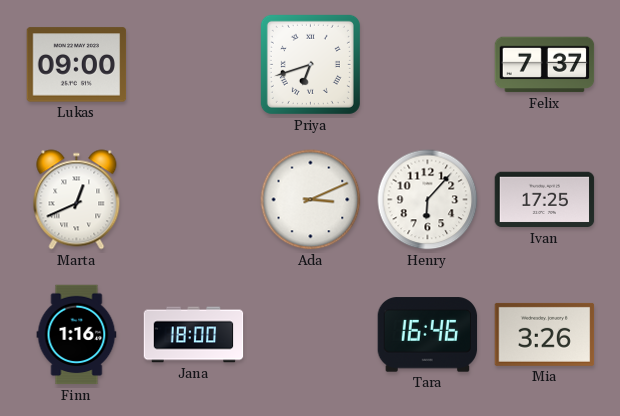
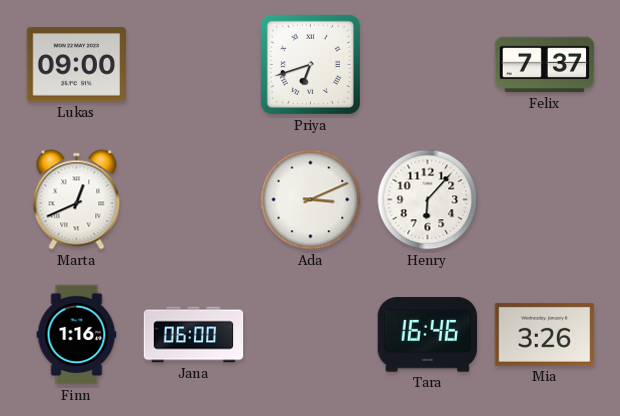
Ivan: 17:25 -> none
Jana: 18:00 -> 06:00
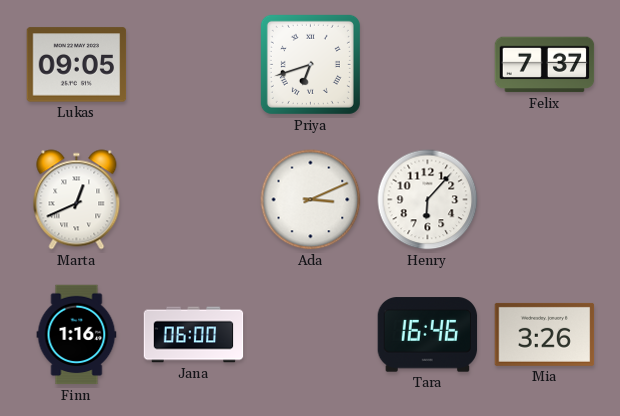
Lukas: 09:00 -> 09:05
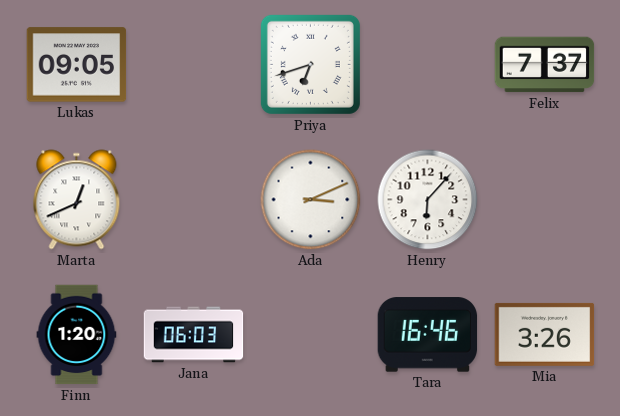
Finn: 1:16 -> 1:20
Jana: 06:00 -> 06:03
